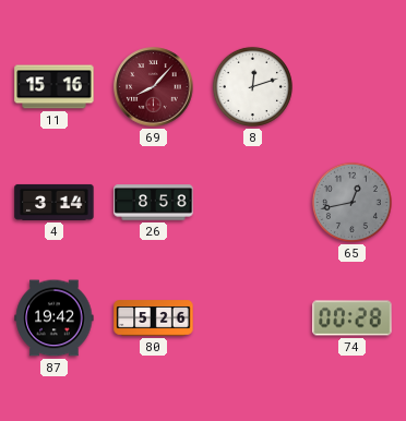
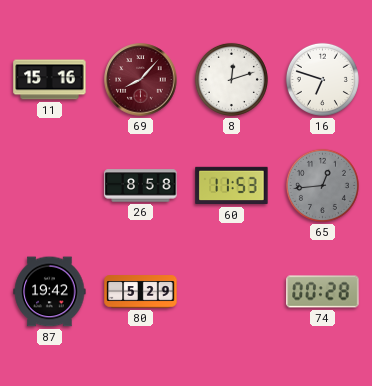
16: none -> 6:48
4: 3:14 -> none
60: none -> 11:53
65: 12:43 -> 12:44
80: 5:26 -> 5:29
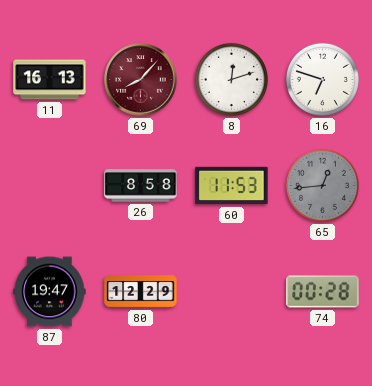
11: 15:16 -> 16:13
87: 19:42 -> 19:47
80: 5:29 -> 12:29
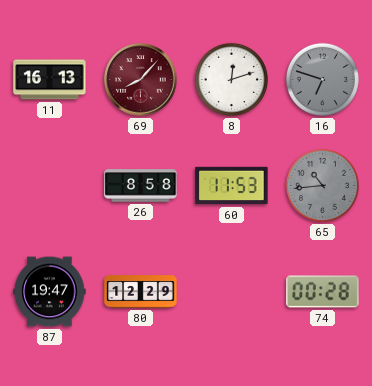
16 dial: white -> grey
65: 12:44 -> 10:44
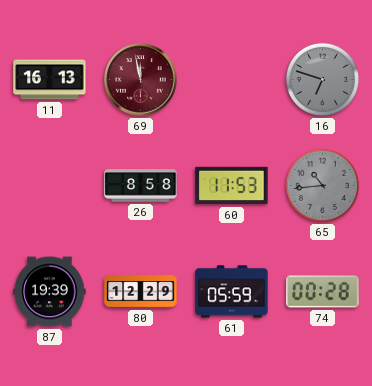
69: 8:07 -> 11:58
8: 12:12 -> none
87: 19:47 -> 19:39
61: none -> 05:59
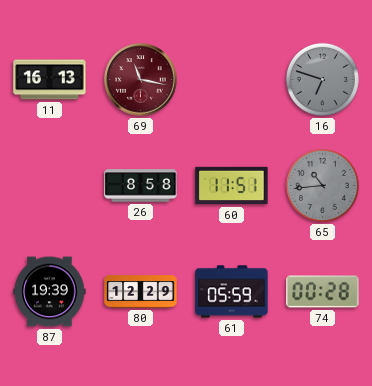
69: 11:58 -> 11:17
60: 11:53 -> 11:51
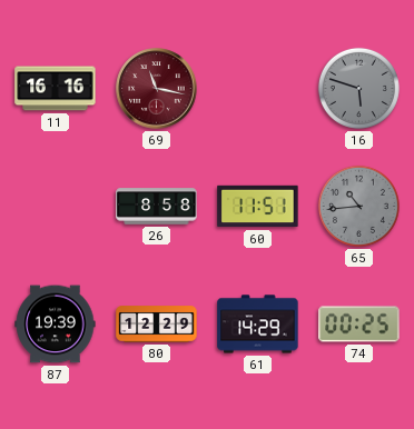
11: 16:13 -> 16:16
16: 6:48 -> 5:48
61: 05:59 -> 14:29
74: 00:28 -> 00:25
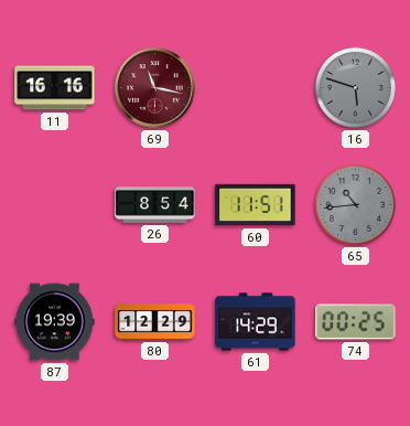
26: 8:58 -> 8:54
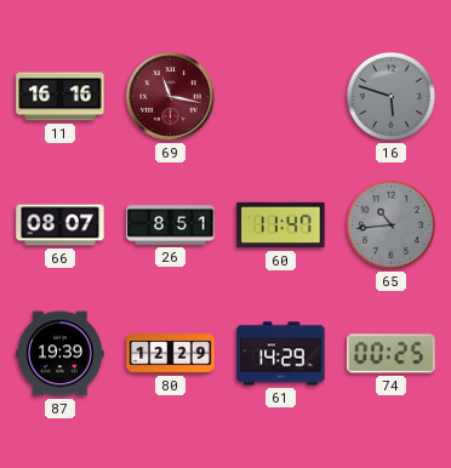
66: none -> 08:07
26: 8:54 -> 8:51
60: 11:51 -> 11:47
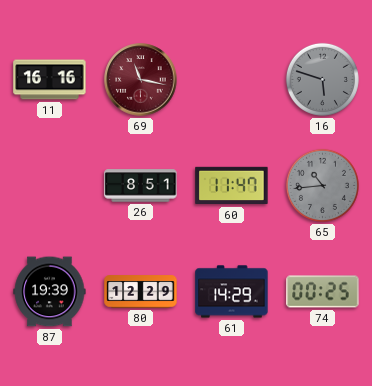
66: 08:07 -> none
